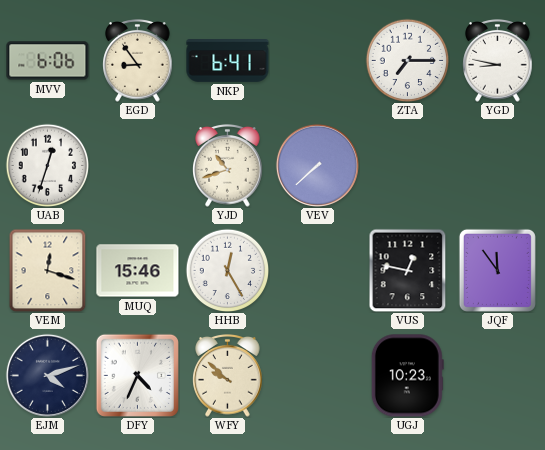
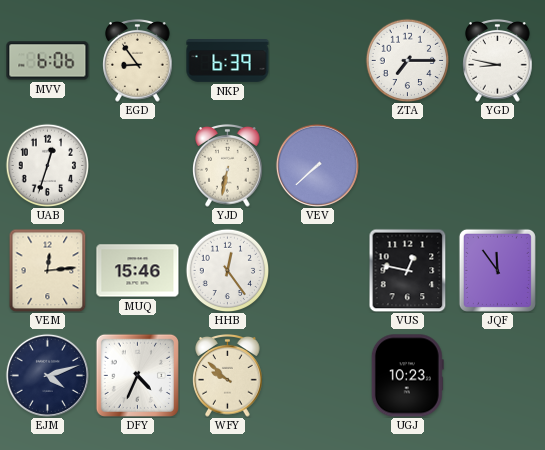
NKP: 6:41 -> 6:39
YJD: 10:42 -> 6:32
VEM: 12:18 -> 12:14
HHB: 12:25 -> 12:24
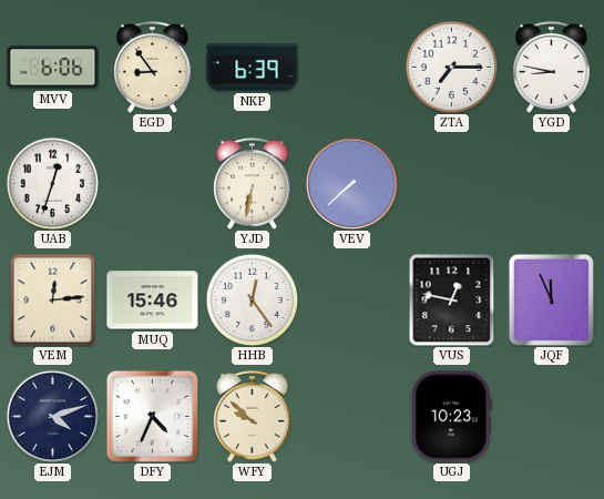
JQF: 11:54 -> 11:56
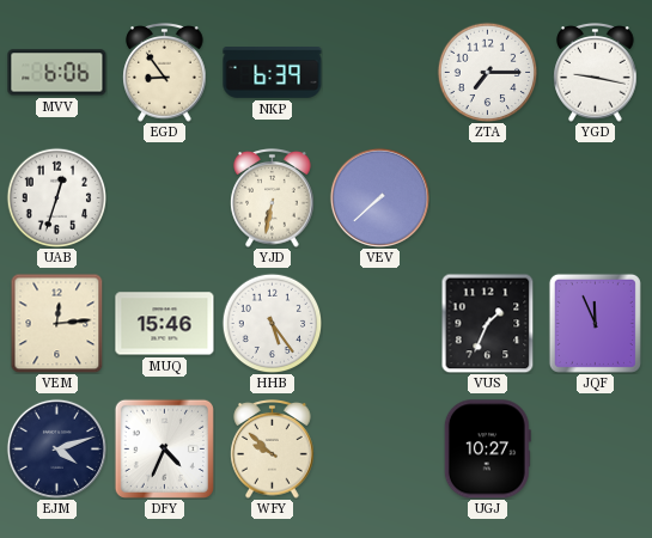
YGD: 8:47 -> 9:17
HHB: 12:24 -> 5:24
VUS: 12:47 -> 1:34
UGJ: 10:23 -> 10:27
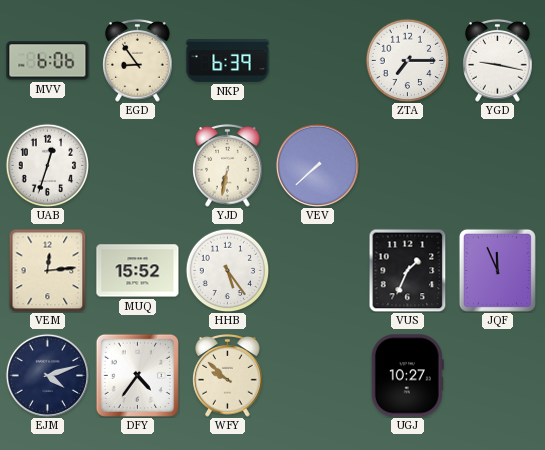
MUQ: 15:46 -> 15:52
DFY: 4:34 -> 4:36
